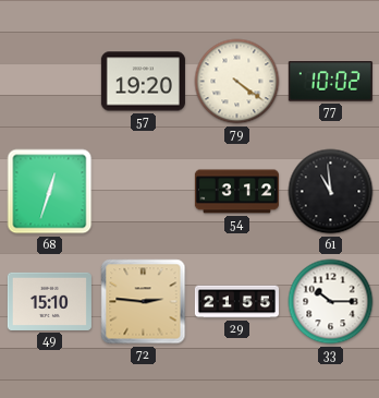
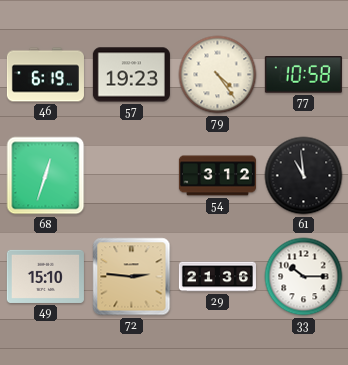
46: none -> 6:19
57: 19:20 -> 19:23
79: 4:21 -> 4:24
77: 10:02 -> 10:58
29: 21:55 -> 21:36
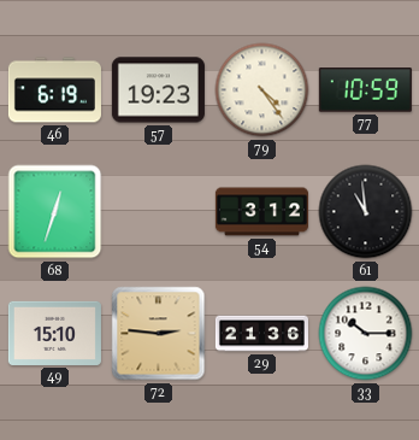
77: 10:58 -> 10:59
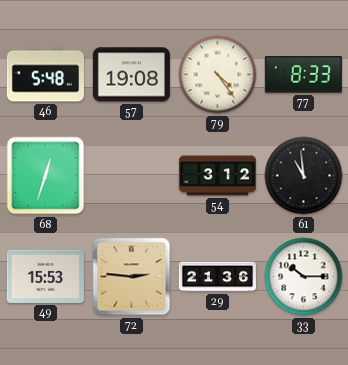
46: 6:19 -> 5:48
57: 19:23 -> 19:08
77: 10:59 -> 8:33
49: 15:10 -> 15:53
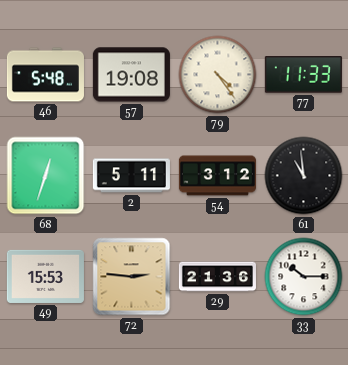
77: 8:33 -> 11:33
2: none -> 5:11
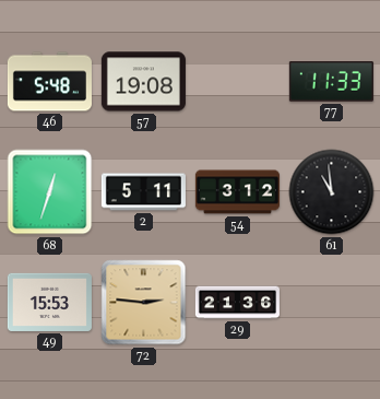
79: 4:24 -> none
33: 10:15 -> none
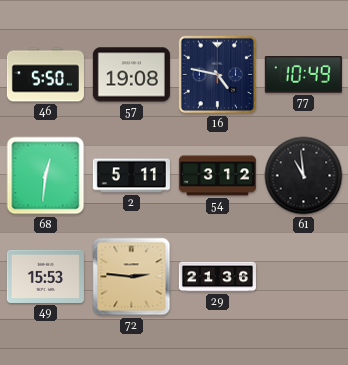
46: 5:48 -> 5:50
16: none -> 4:47
77: 11:33 -> 10:49
68: 12:33 -> 12:31
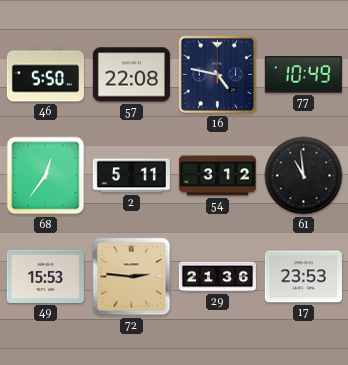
57: 19:08 -> 22:08
68: 12:31 -> 12:36
17: none -> 23:53
